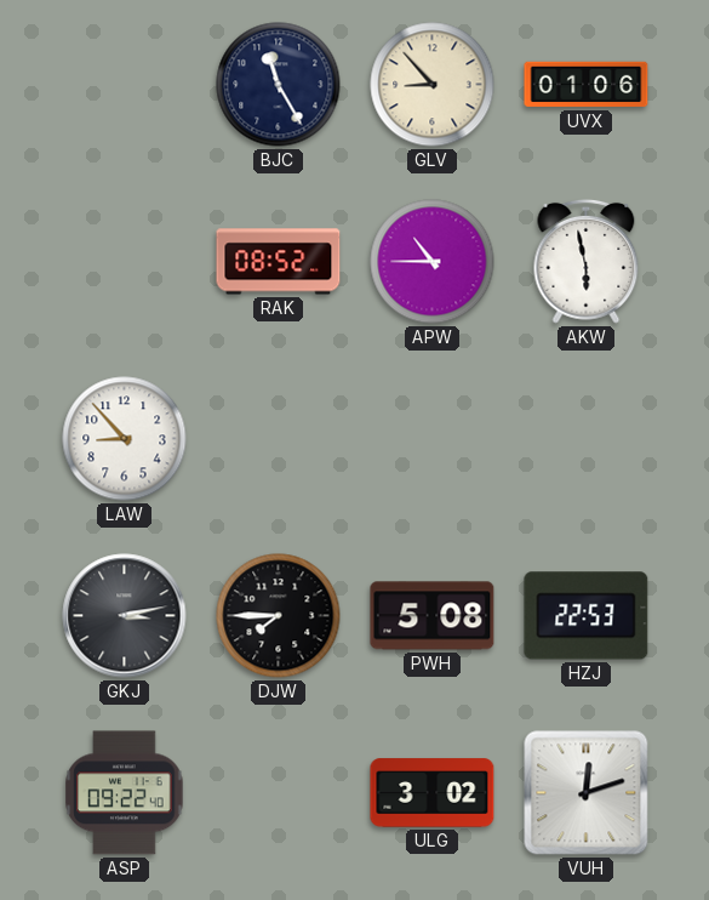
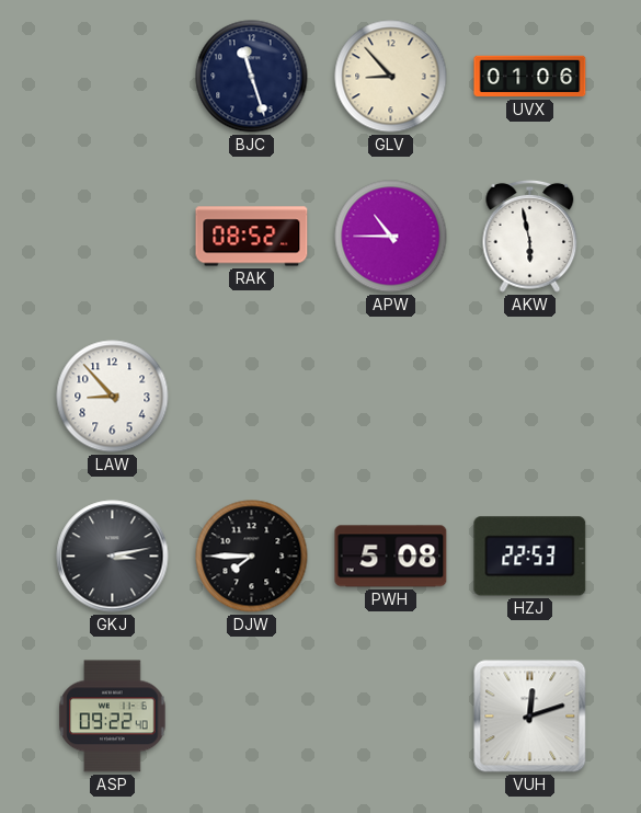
BJC: 11:25 -> 11:27
ULG: 3:02 -> none
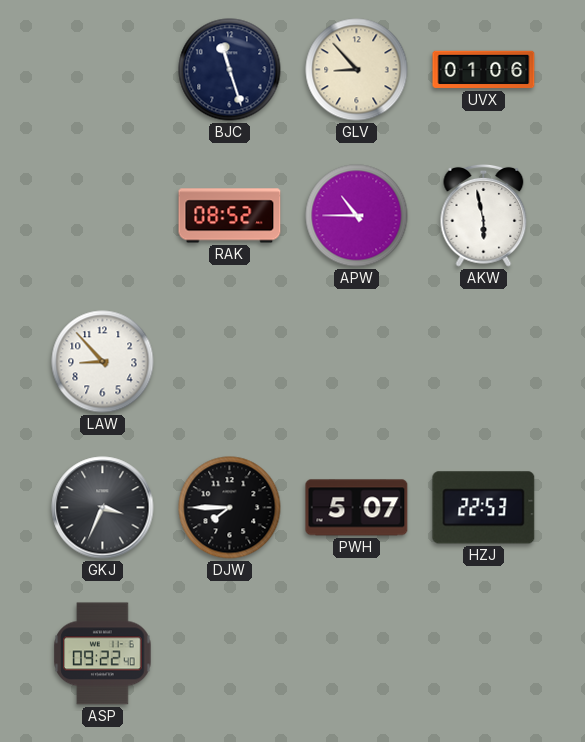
GKJ: 3:13 -> 3:34
PWH: 5:08 -> 5:07
VUH: 12:12 -> none
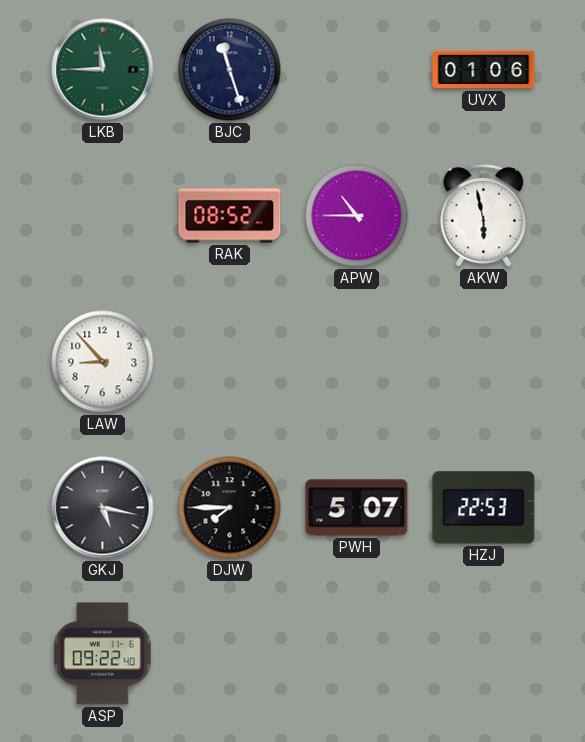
LKB: none -> 11:45
GLV: 8:53 -> none
GKJ: 3:34 -> 5:17
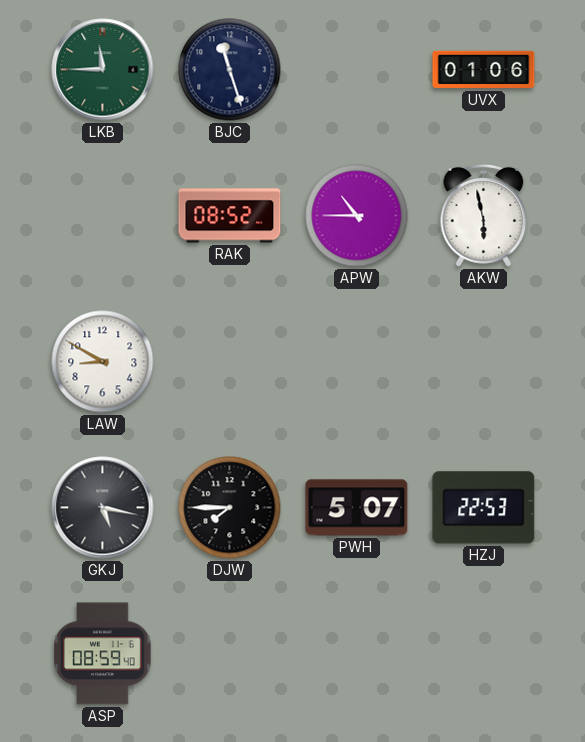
LAW: 8:53 -> 8:50
ASP: 09:22 -> 08:59
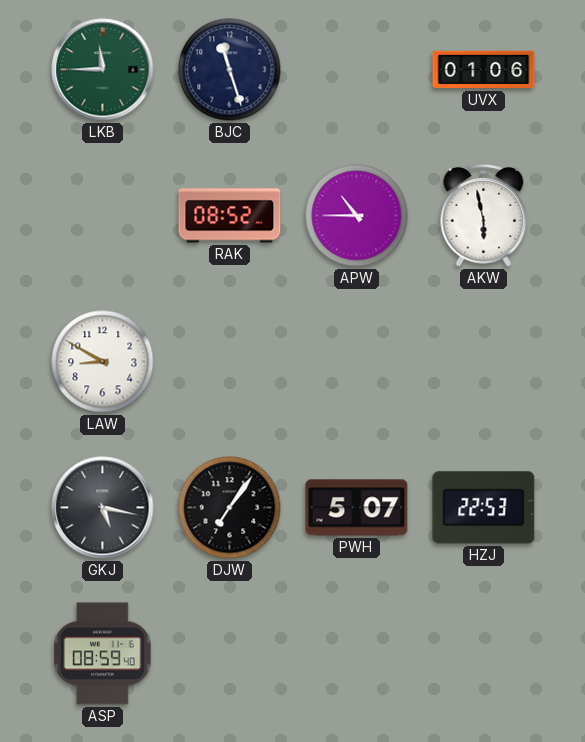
DJW: 7:45 -> 7:06
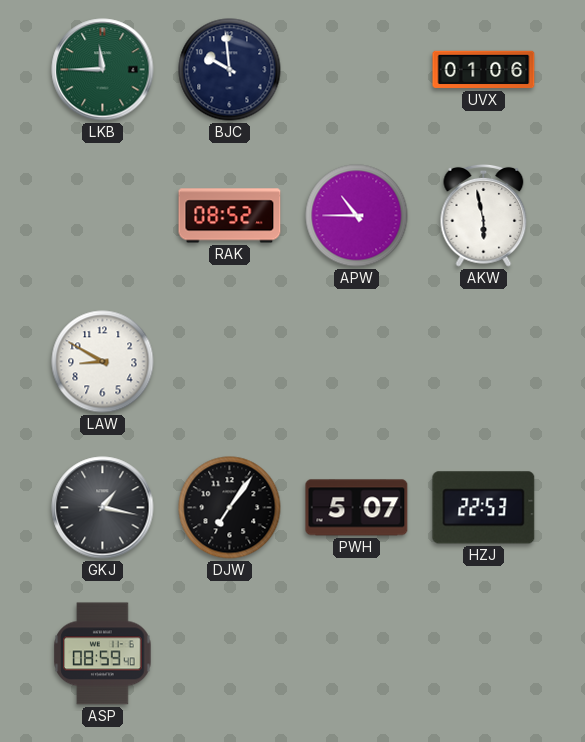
BJC: 11:27 -> 9:59
GKJ: 5:17 -> 1:17
